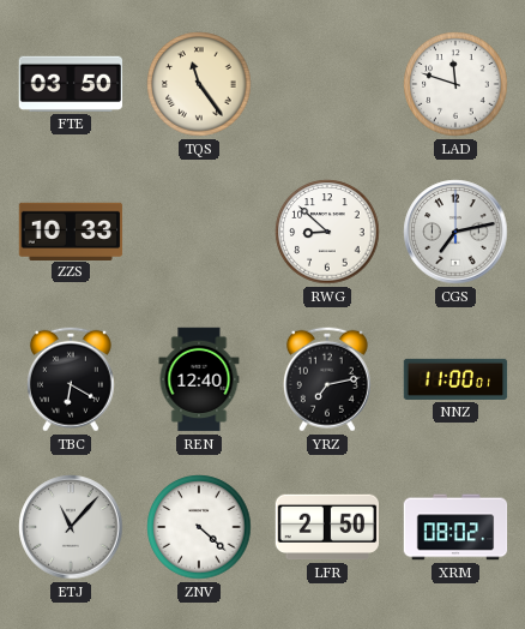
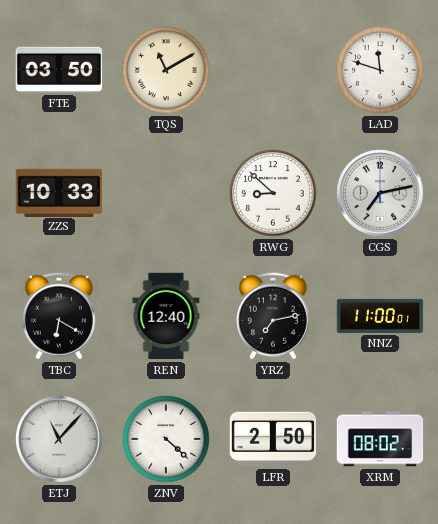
TQS: 11:24 -> 11:10
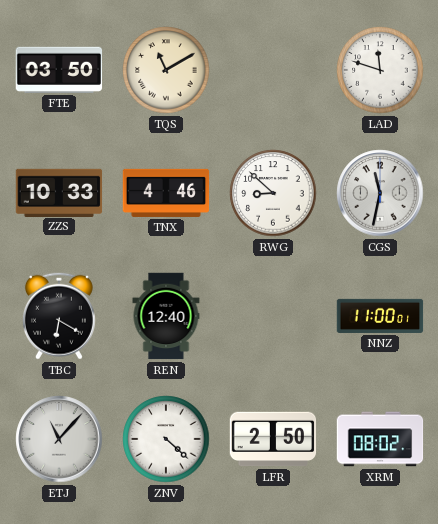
TNX: none -> 4:46
CGS: 7:13 -> 11:32
YRZ: 7:13 -> none
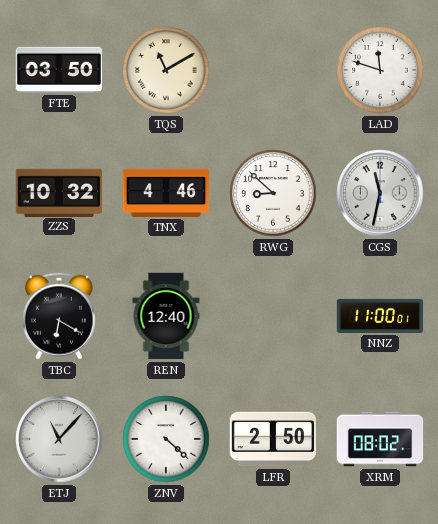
ZZS: 10:33 -> 10:32
